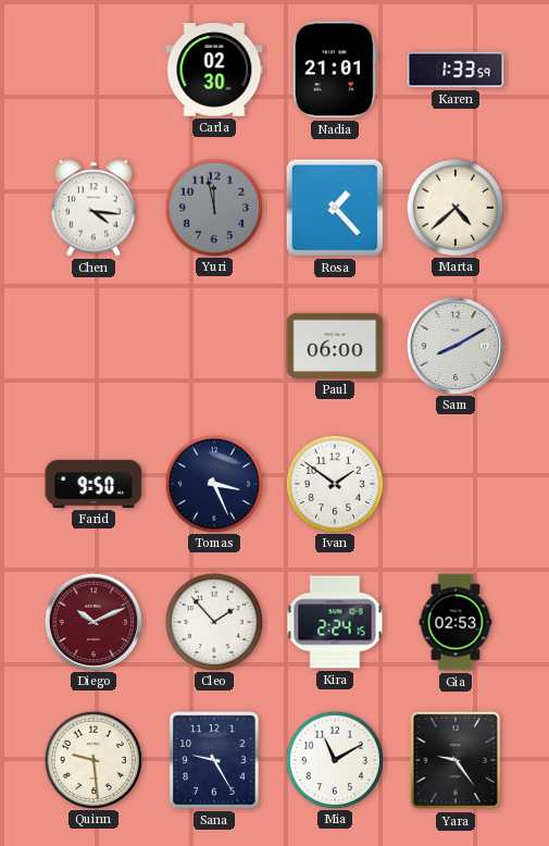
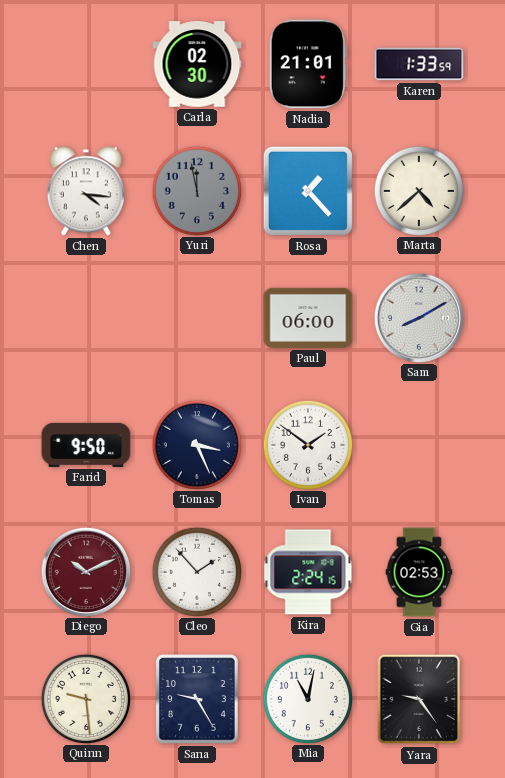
Mia: 11:10 -> 11:02
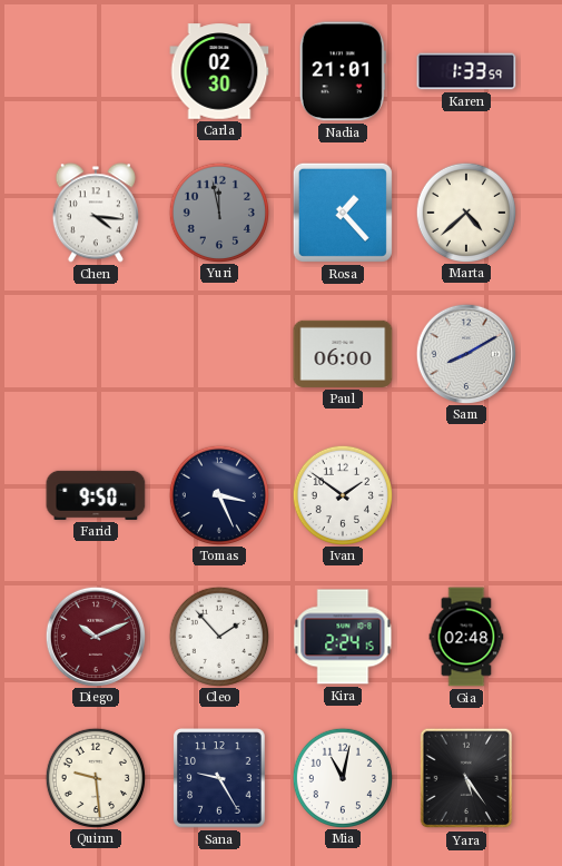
Gia: 02:53 -> 02:48
Yara: 9:24 -> 5:24
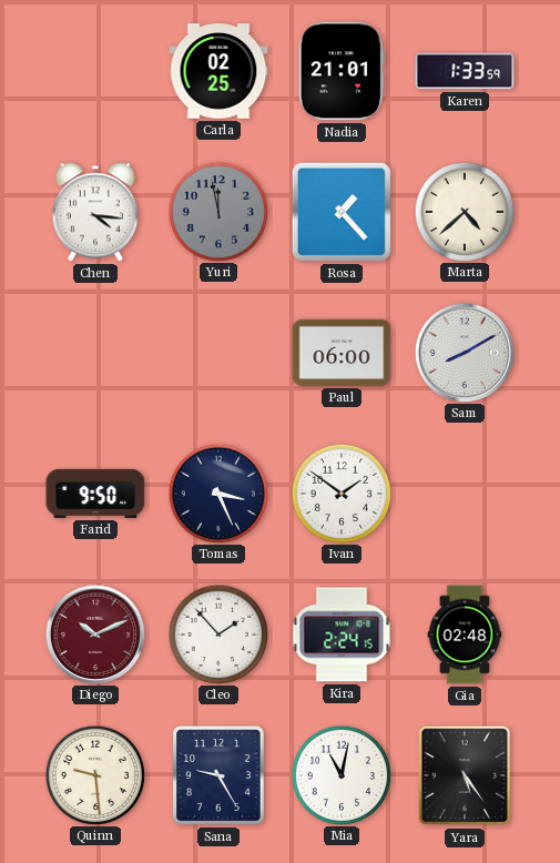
Carla: 02:30 -> 02:25
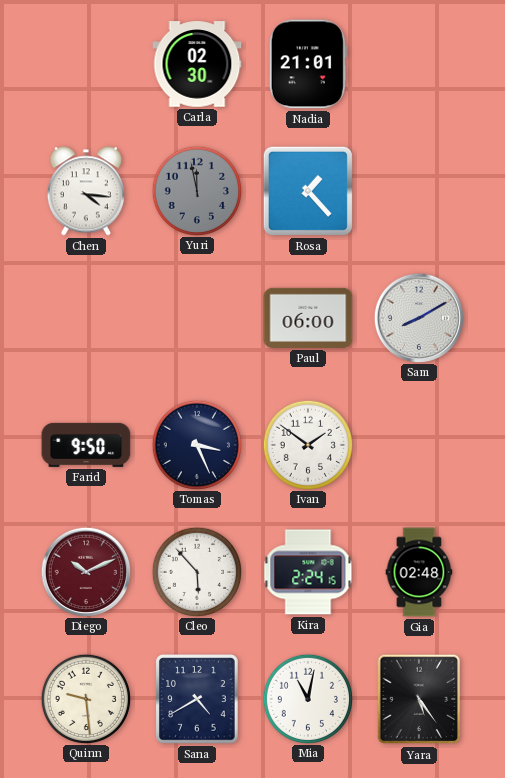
Carla: 02:25 -> 02:30
Karen: 1:33 -> none
Marta: 4:38 -> none
Cleo: 1:53 -> 5:53
Sana: 9:25 -> 4:40
